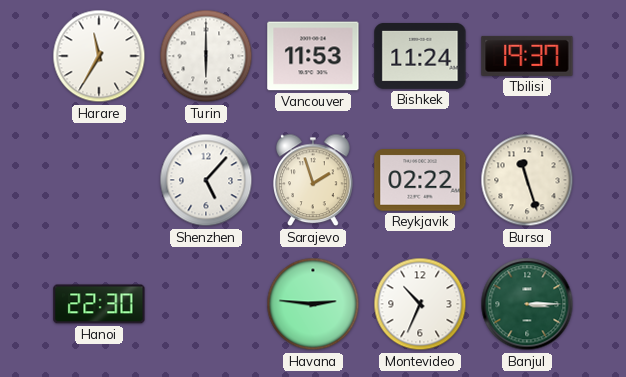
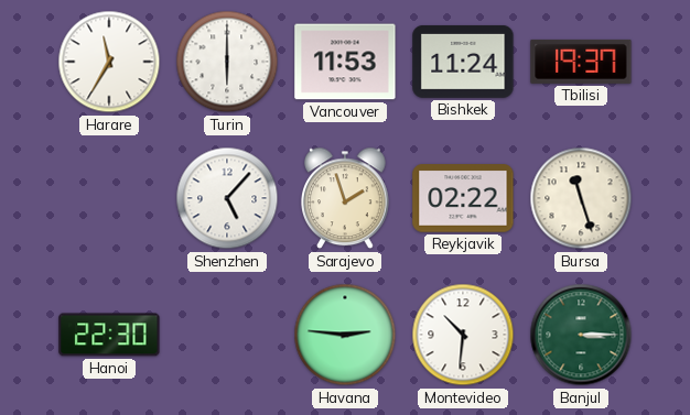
Montevideo: 10:34 -> 10:31
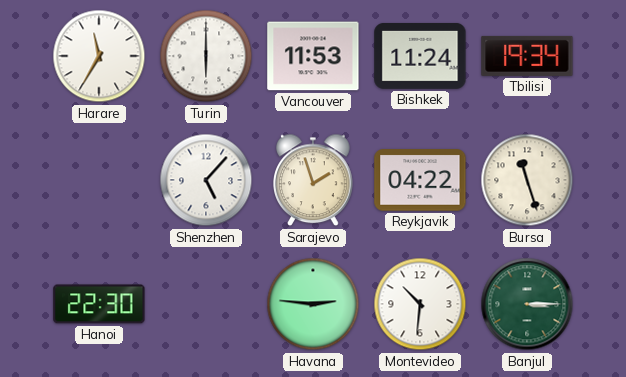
Tbilisi: 19:37 -> 19:34
Reykjavik: 02:22 -> 04:22
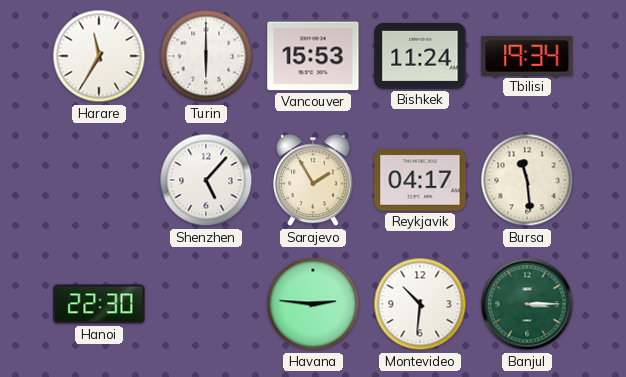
Vancouver: 11:53 -> 15:53
Sarajevo: 1:57 -> 1:55
Reykjavik: 04:22 -> 04:17
Bursa: 11:27 -> 11:29
